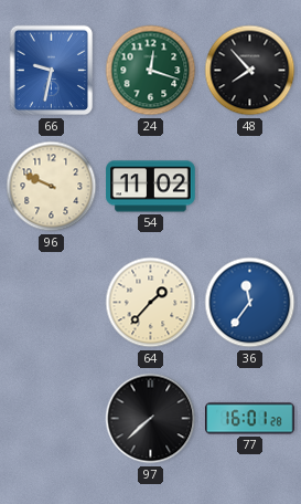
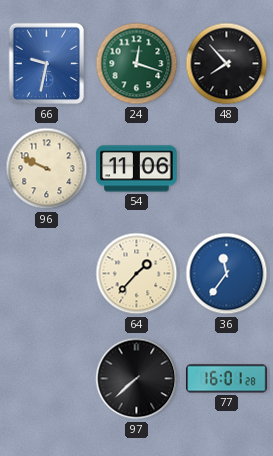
54: 11:02 -> 11:06
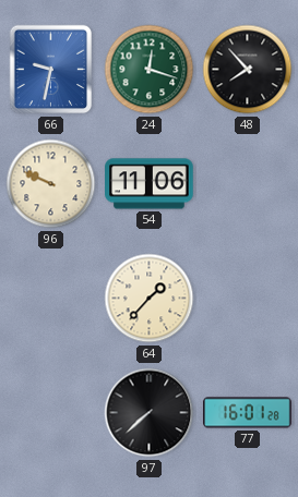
36: 11:36 -> none
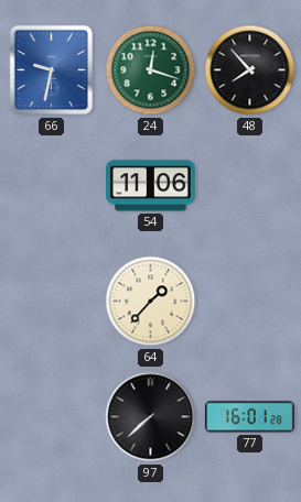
96: 9:49 -> none
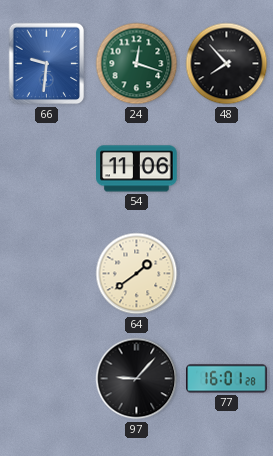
66: 9:32 -> 9:31
64: 1:37 -> 1:39
97: 7:38 -> 9:07
